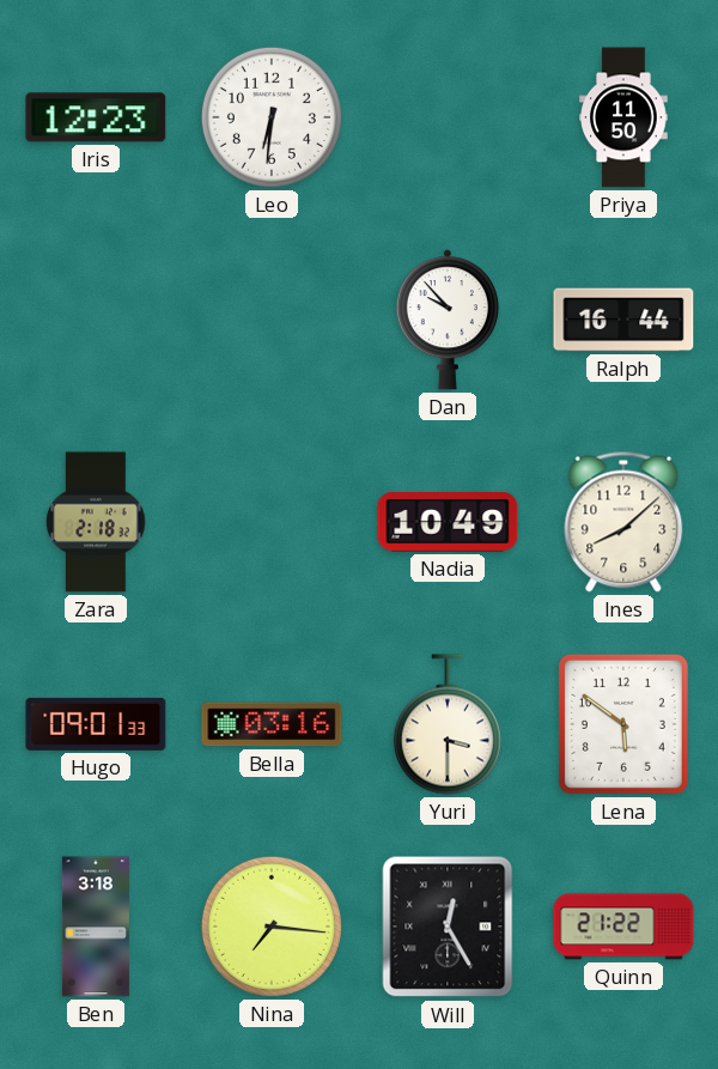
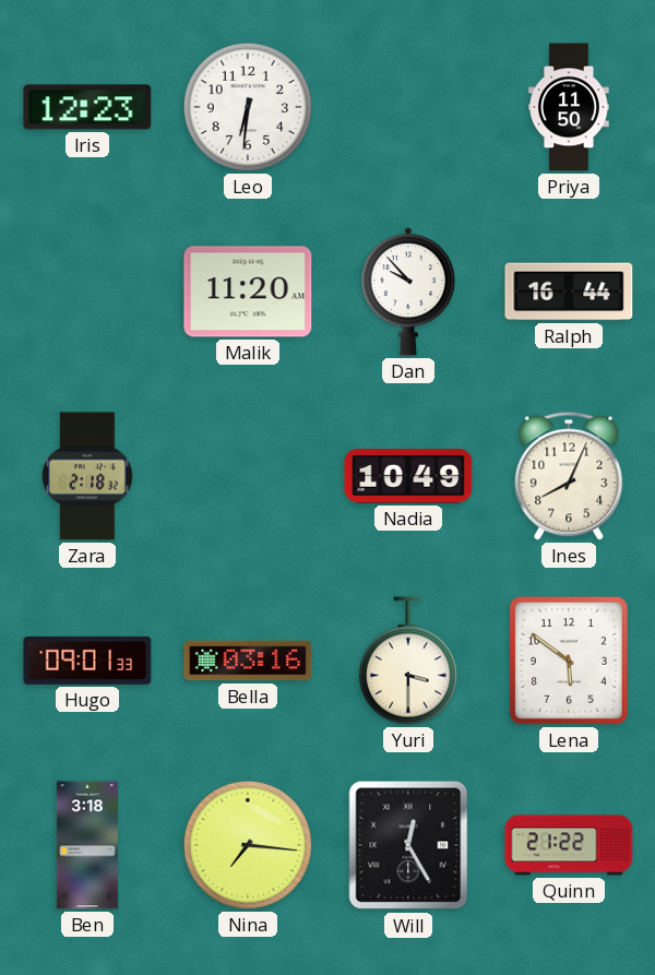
Malik: none -> 11:20
Ines: 8:08 -> 8:04
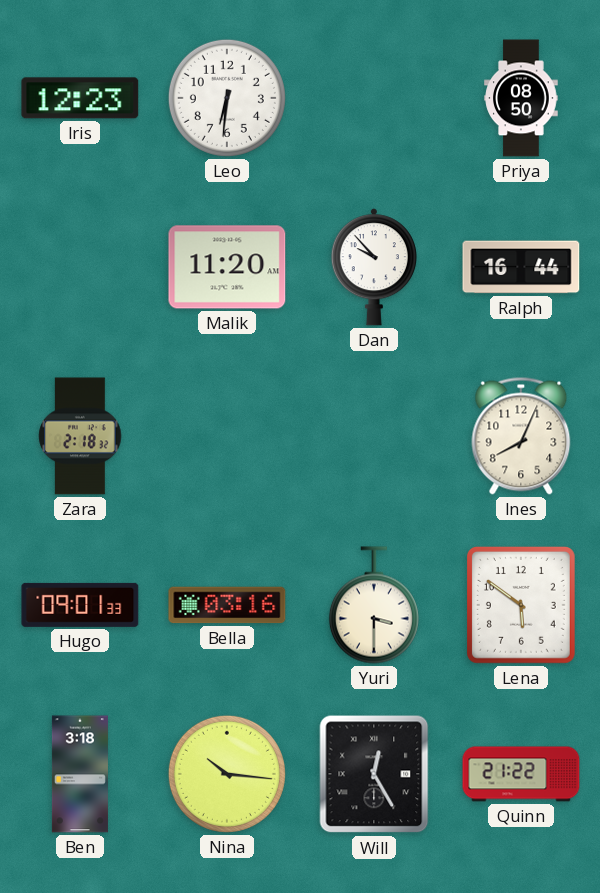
Priya: 11:50 -> 08:50
Nadia: 10:49 -> none
Nina: 7:16 -> 10:16
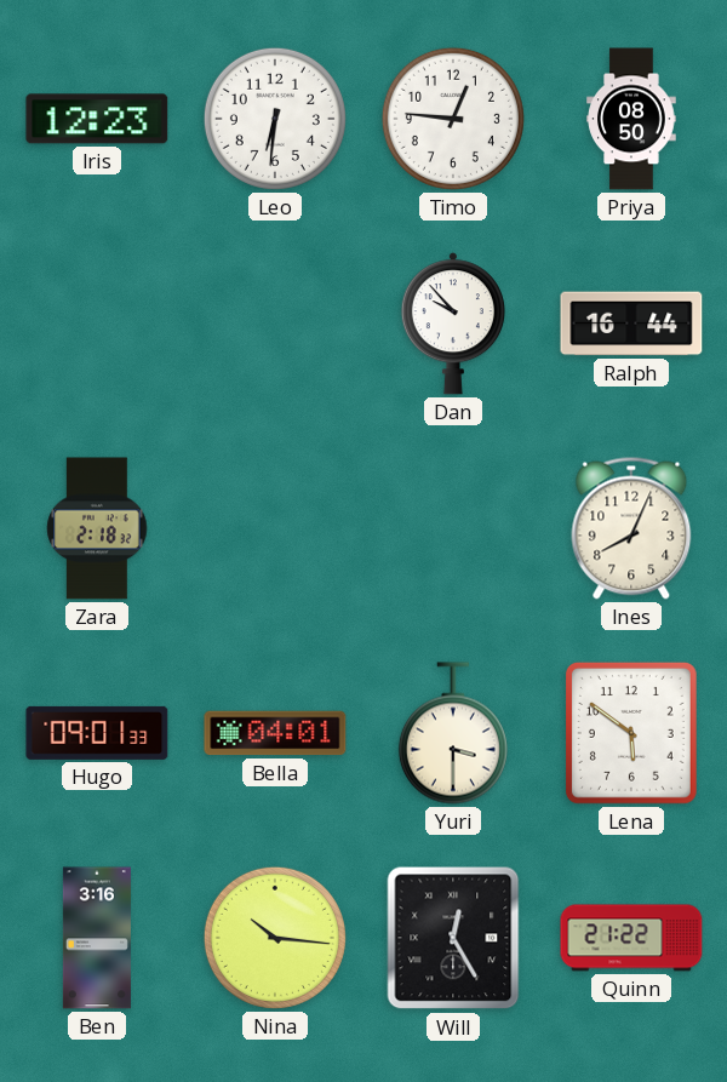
Timo: none -> 12:46
Malik: 11:20 -> none
Bella: 03:16 -> 04:01
Ben: 3:18 -> 3:16
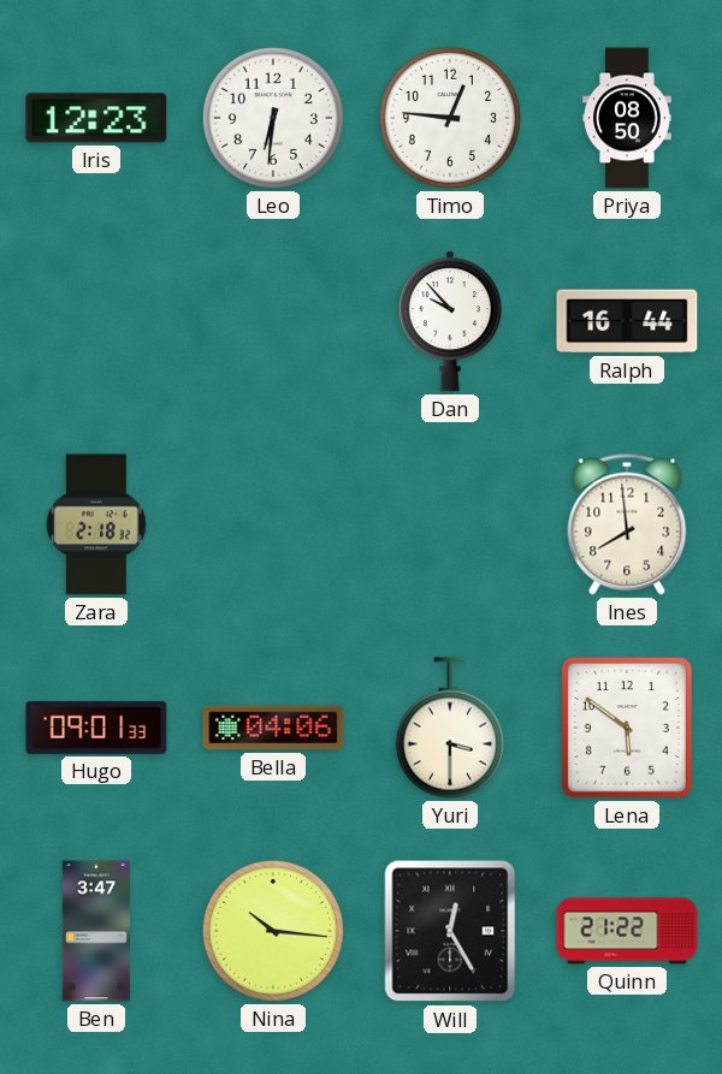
Ines: 8:04 -> 7:59
Bella: 04:01 -> 04:06
Ben: 3:16 -> 3:47
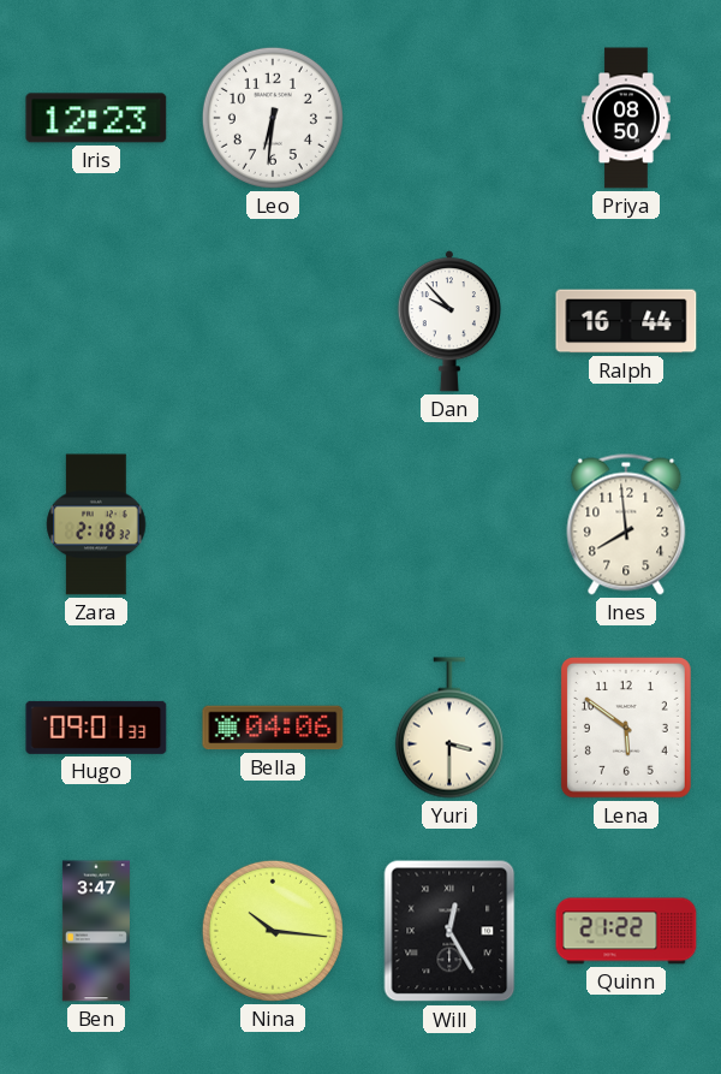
Timo: 12:46 -> none
